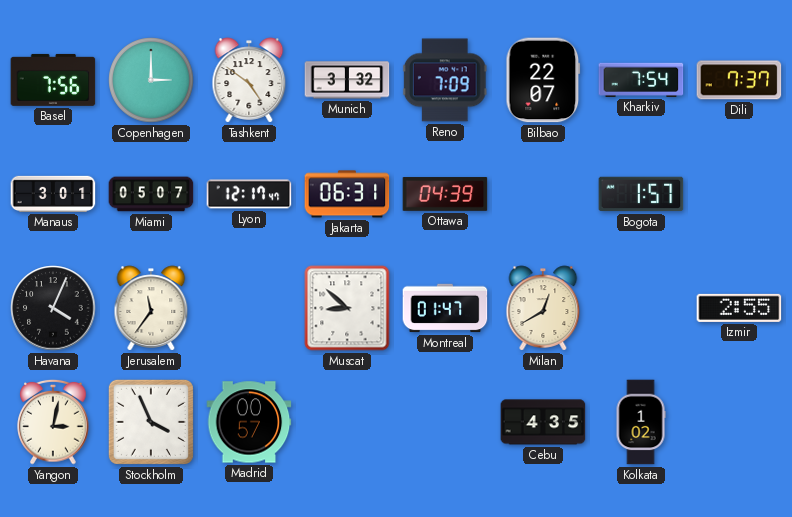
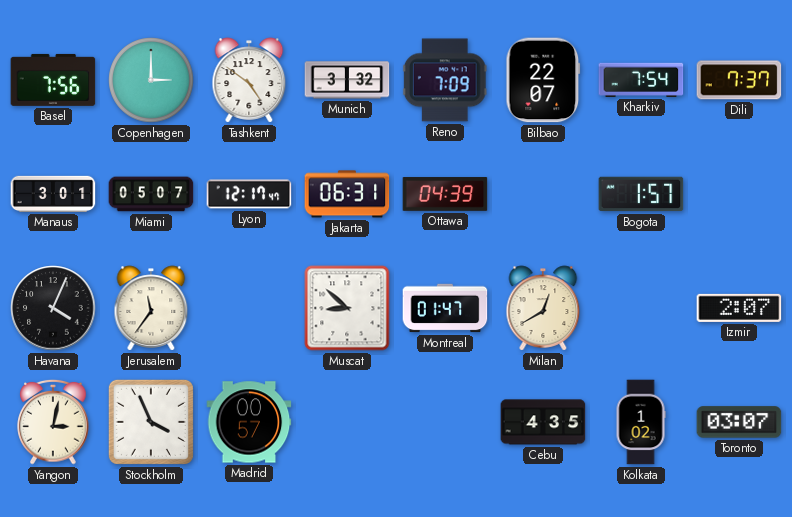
Izmir: 2:55 -> 2:07
Toronto: none -> 03:07
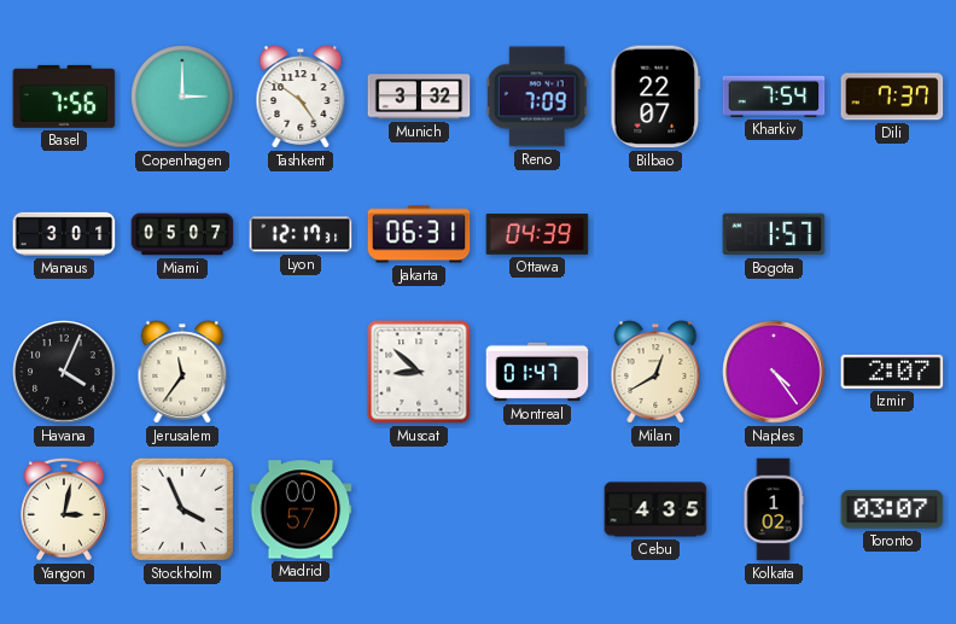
Lyon: 12:17:47 -> 12:17:31
Naples: none -> 4:24
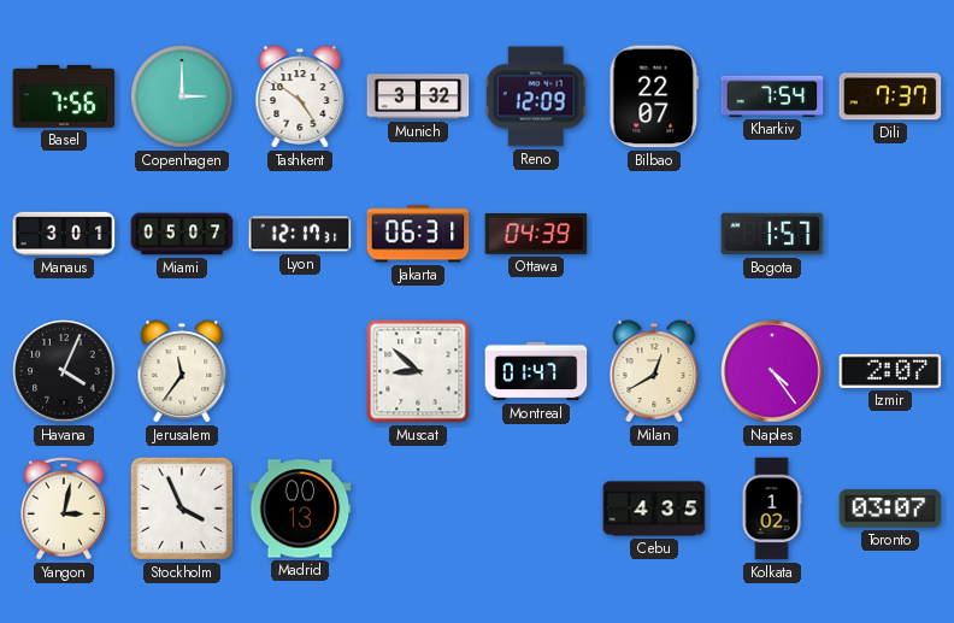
Reno: 7:09 -> 12:09
Madrid: 00:57 -> 00:13
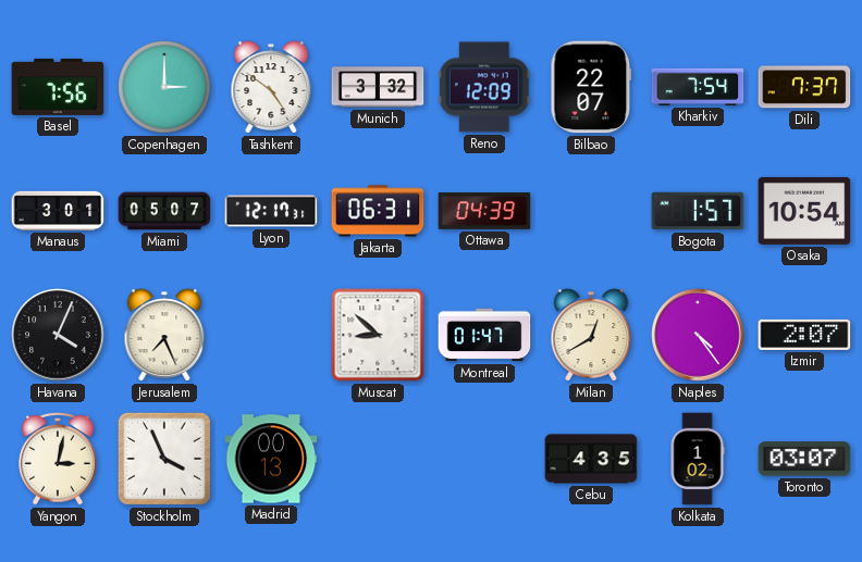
Osaka: none -> 10:54
Jerusalem: 11:36 -> 7:26
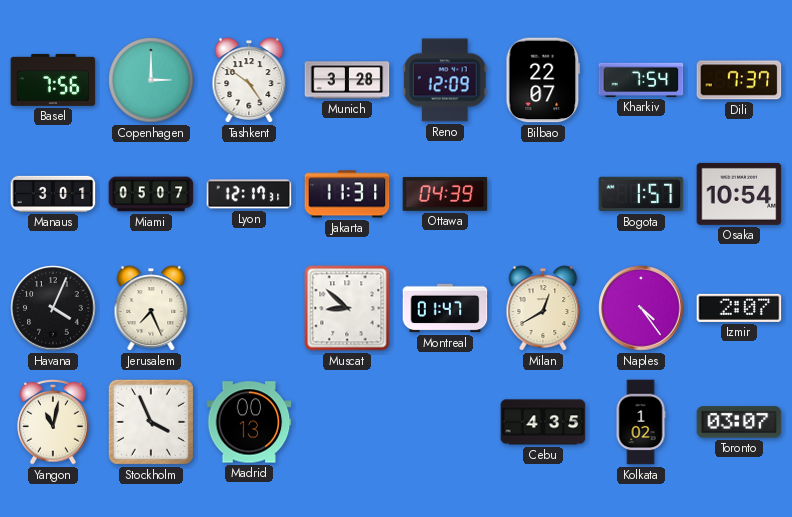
Munich: 3:32 -> 3:28
Jakarta: 06:31 -> 11:31
Yangon: 3:02 -> 11:02
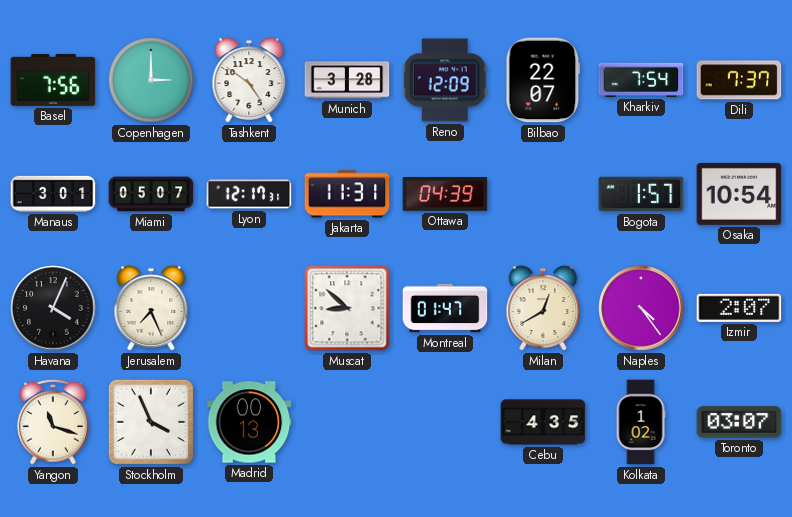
Yangon: 11:02 -> 11:18
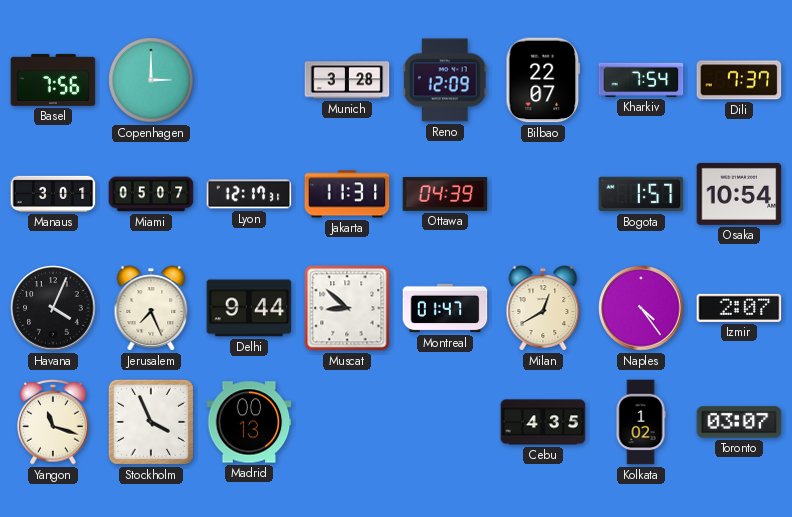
Tashkent: 4:51 -> none
Delhi: none -> 9:44
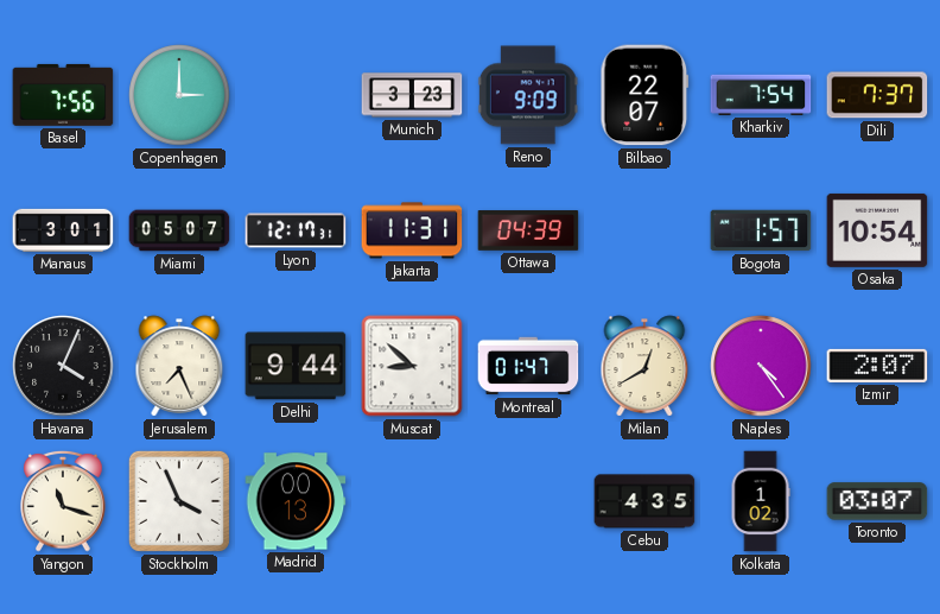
Munich: 3:28 -> 3:23
Reno: 12:09 -> 9:09
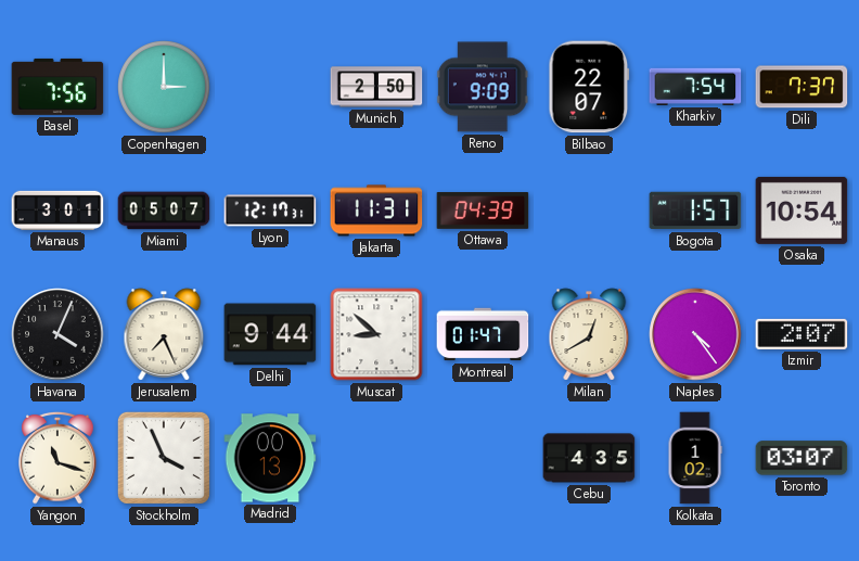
Munich: 3:23 -> 2:50
